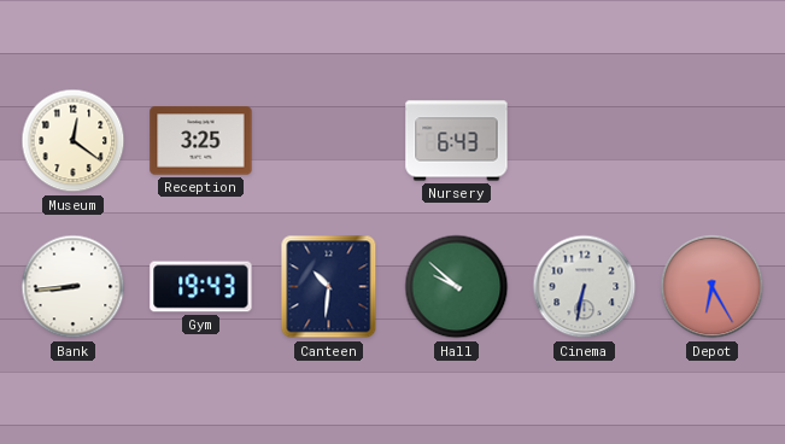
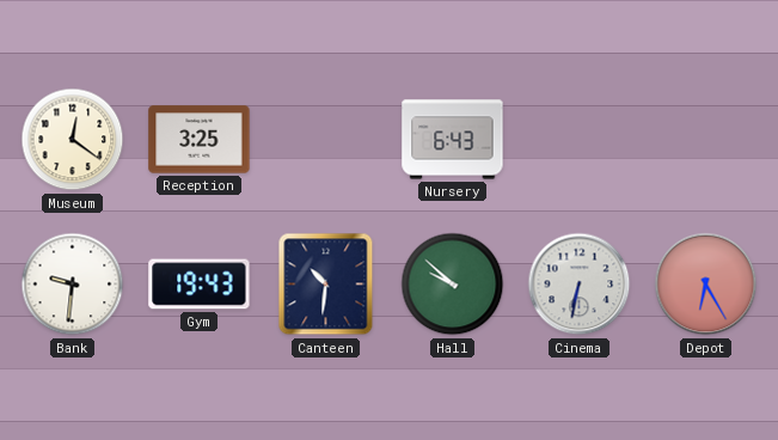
Bank: 8:44 -> 9:31
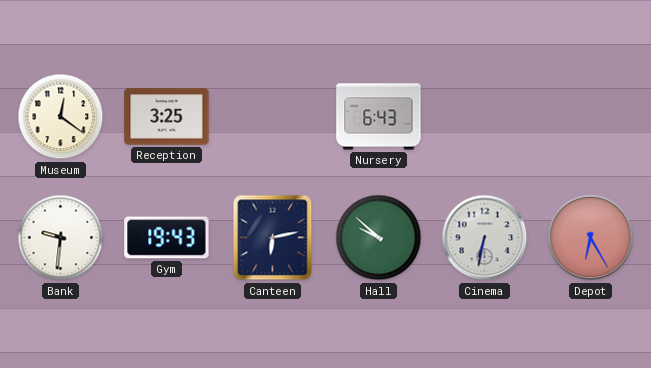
Canteen: 10:31 -> 6:13
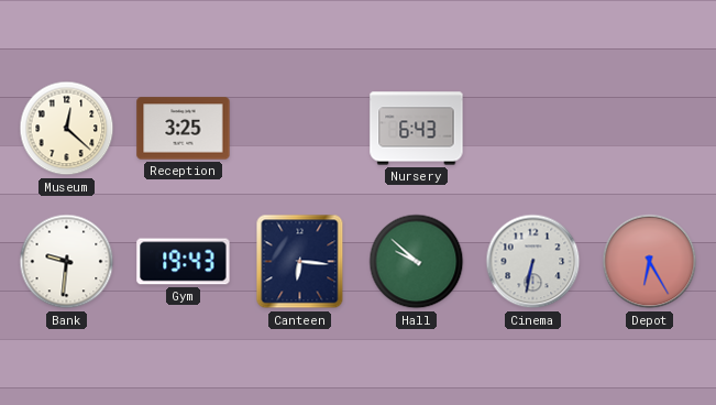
Museum: 12:21 -> 12:22
Canteen: 6:13 -> 6:16
